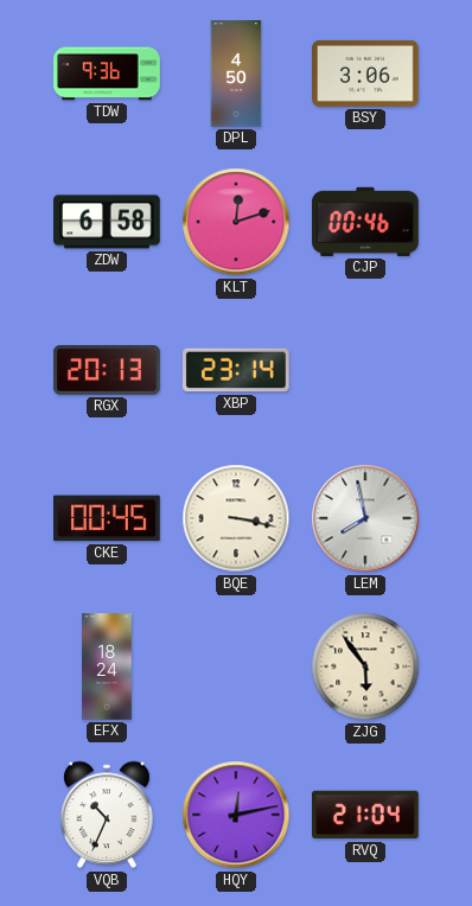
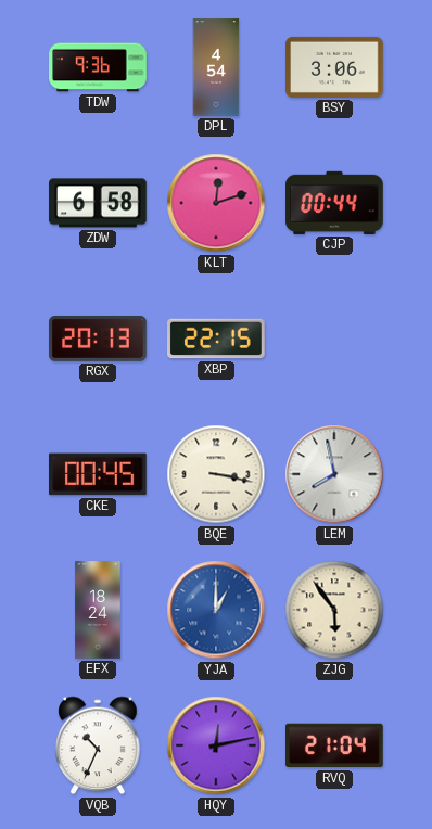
DPL: 4:50 -> 4:54
CJP: 00:46 -> 00:44
XBP: 23:14 -> 22:15
YJA: none -> 1:00
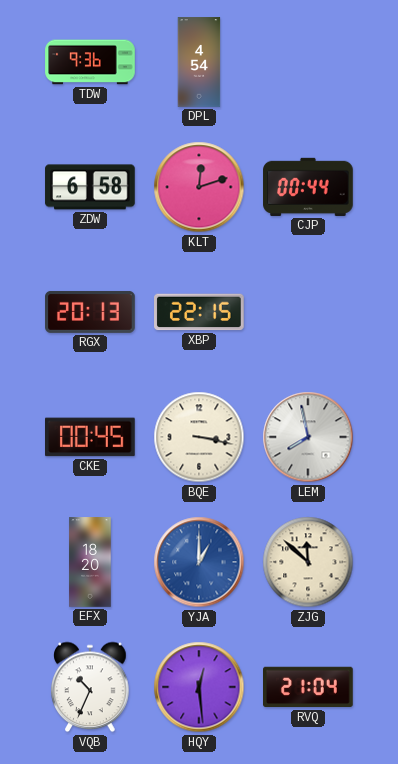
BSY: 3:06 -> none
EFX: 18:24 -> 18:20
ZJG: 5:54 -> 11:52
HQY: 12:13 -> 12:29
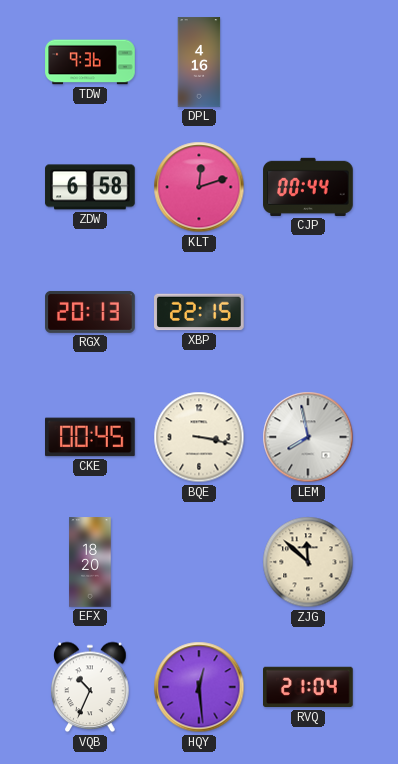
DPL: 4:54 -> 4:16
YJA: 1:00 -> none
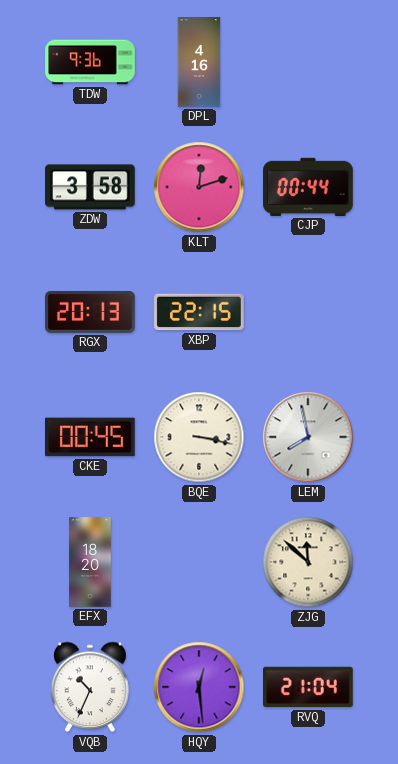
ZDW: 6:58 -> 3:58
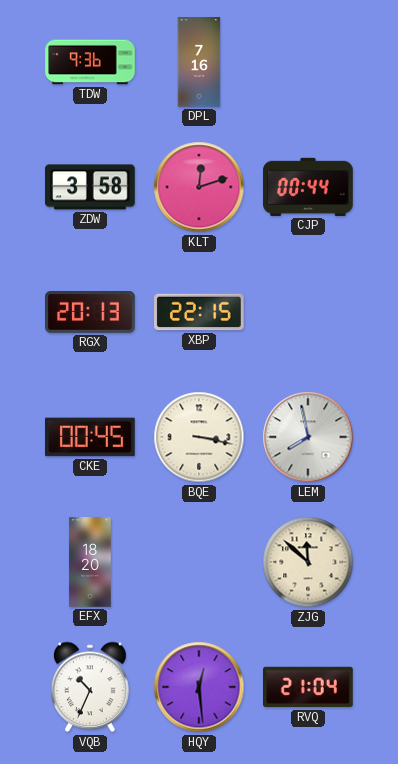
DPL: 4:16 -> 7:16
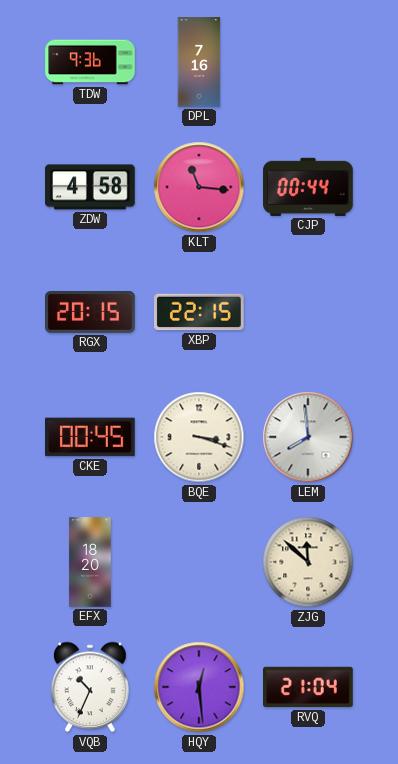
ZDW: 3:58 -> 4:58
KLT: 12:12 -> 11:16
RGX: 20:13 -> 20:15
BQE: 3:17 -> 3:18
LEM: 7:58 -> 7:59
